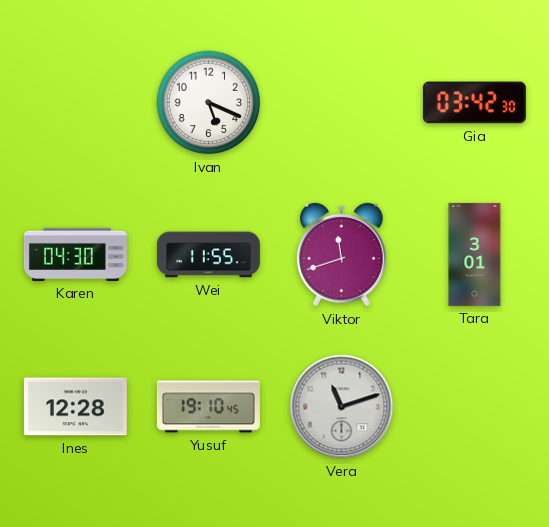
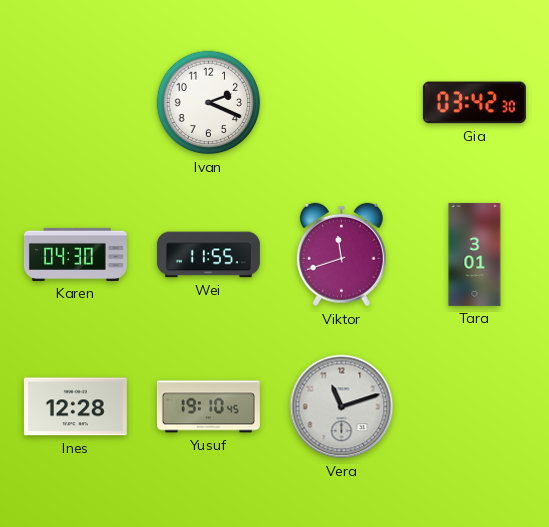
Ivan: 5:19 -> 2:19
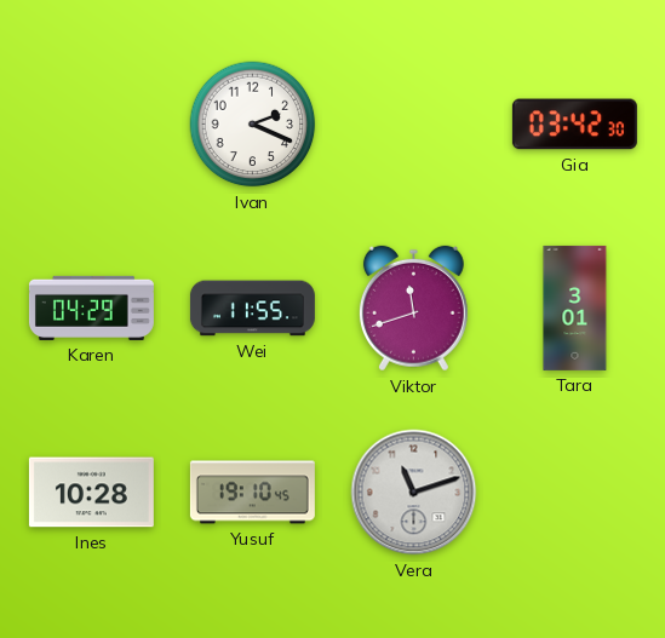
Karen: 04:30 -> 04:29
Ines: 12:28 -> 10:28
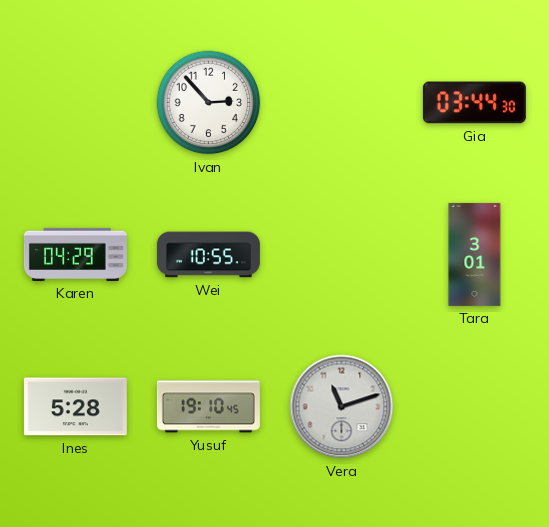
Ivan: 2:19 -> 2:53
Gia: 03:42 -> 03:44
Wei: 11:55 -> 10:55
Viktor: 11:42 -> none
Ines: 10:28 -> 5:28
